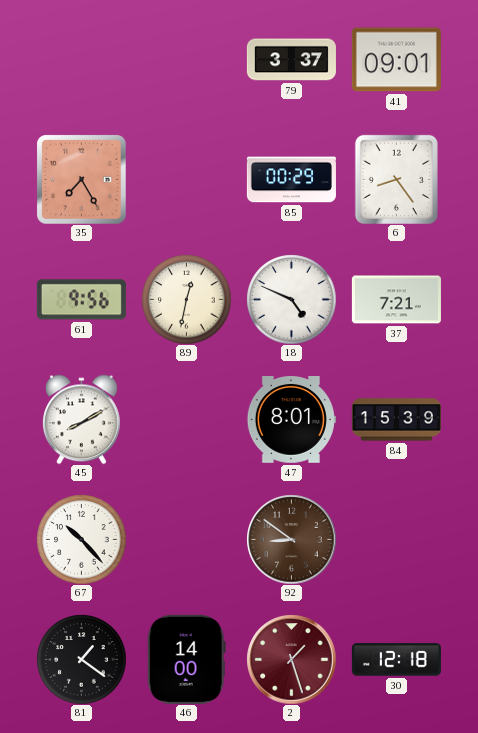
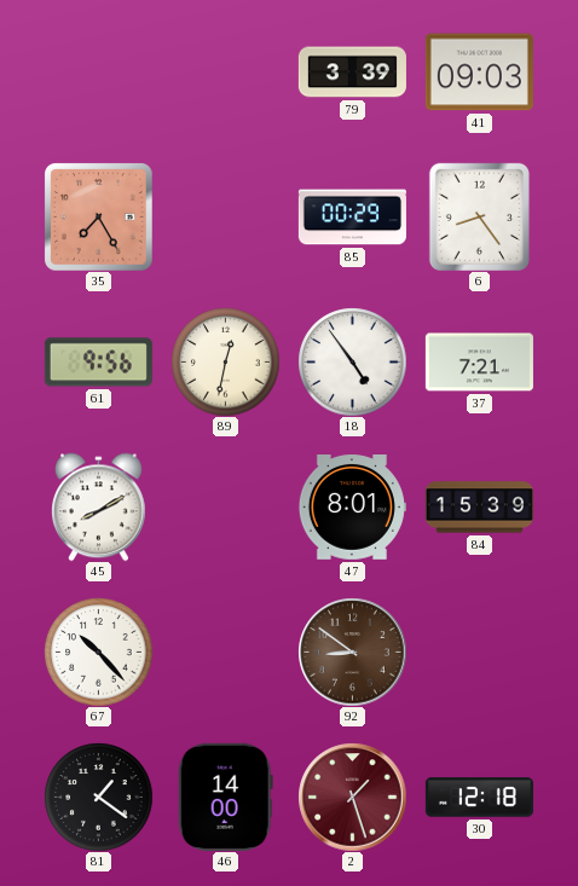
79: 3:37 -> 3:39
41: 09:01 -> 09:03
18: 4:49 -> 4:54
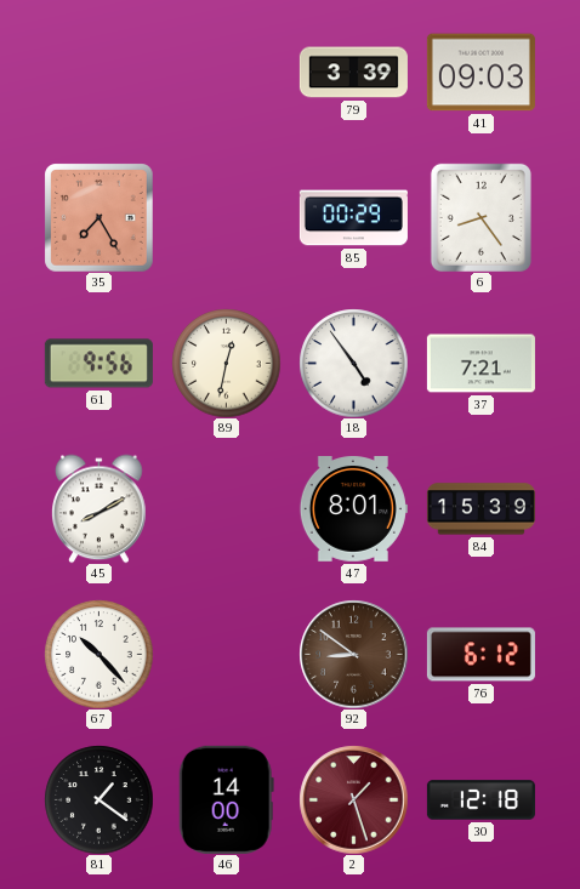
76: none -> 6:12
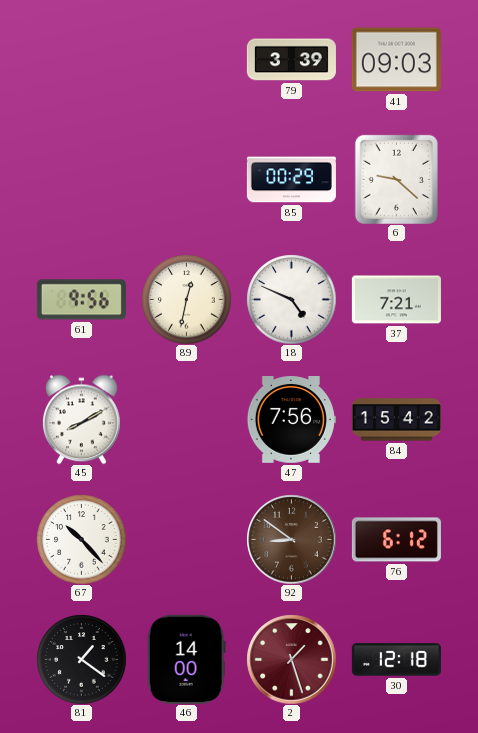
35: 7:25 -> none
6: 8:24 -> 9:22
18: 4:54 -> 4:49
47: 8:01 -> 7:56
84: 15:39 -> 15:42
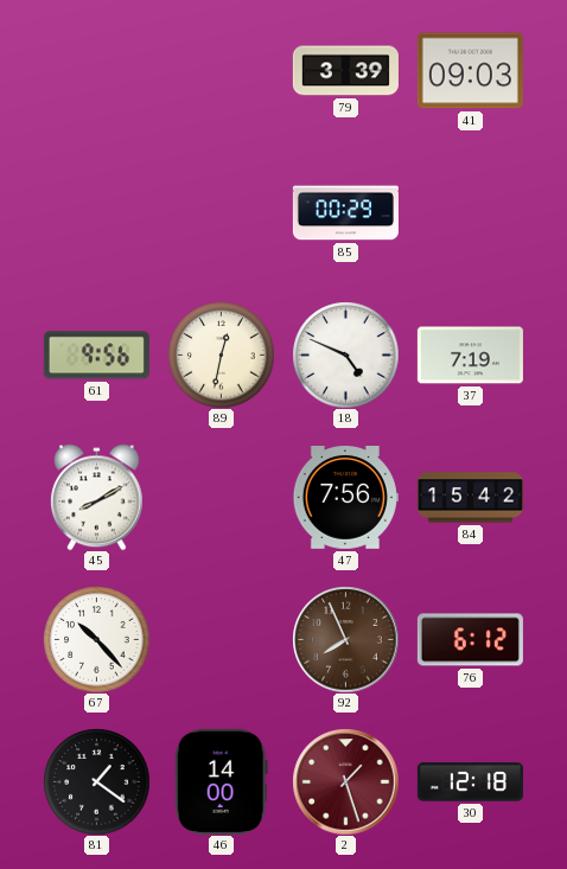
6: 9:22 -> none
37: 7:21 -> 7:19
92: 8:51 -> 7:56
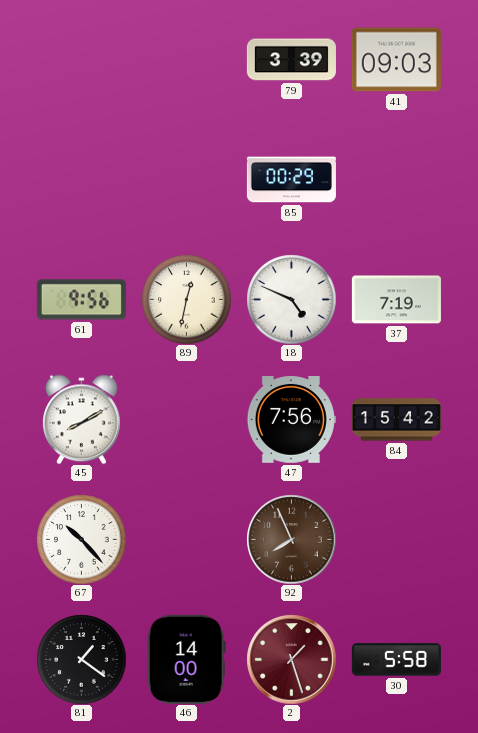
76: 6:12 -> none
30: 12:18 -> 5:58
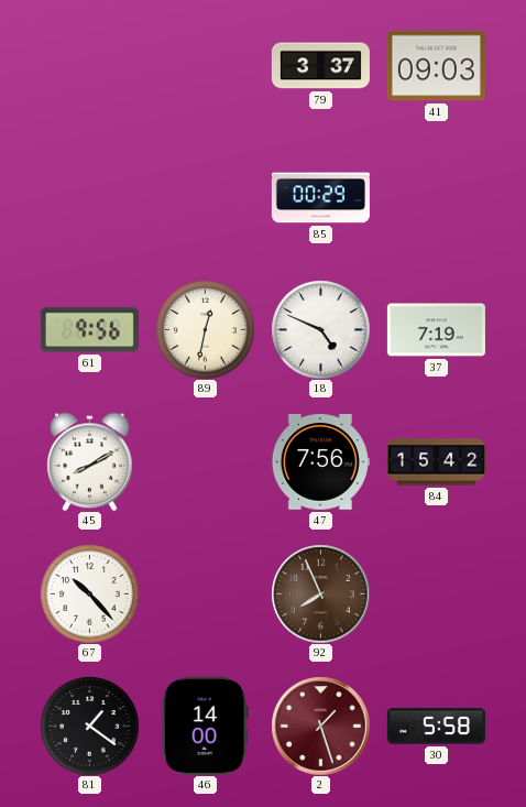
79: 3:39 -> 3:37
